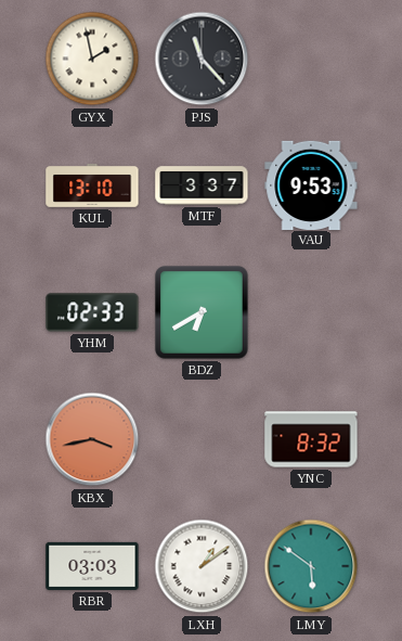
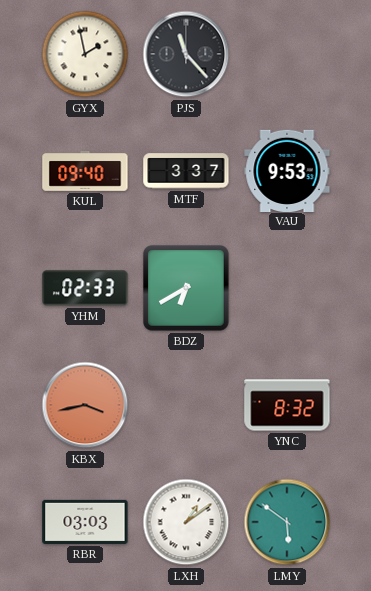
KUL: 13:10 -> 09:40
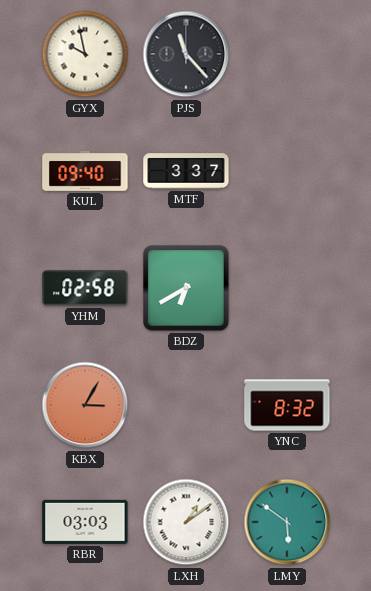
GYX: 1:58 -> 9:58
VAU: 9:53 -> none
YHM: 02:33 -> 02:58
KBX: 3:43 -> 3:05
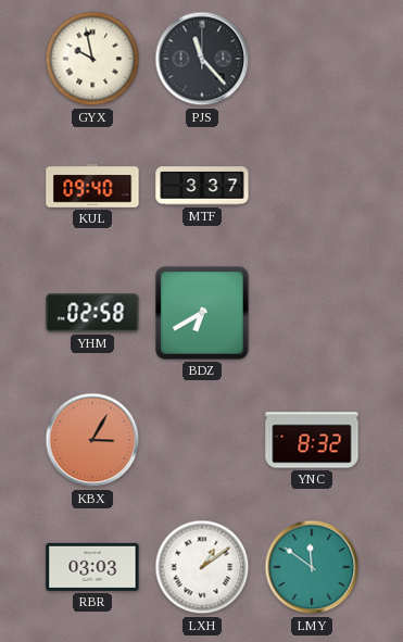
LMY: 5:51 -> 11:51
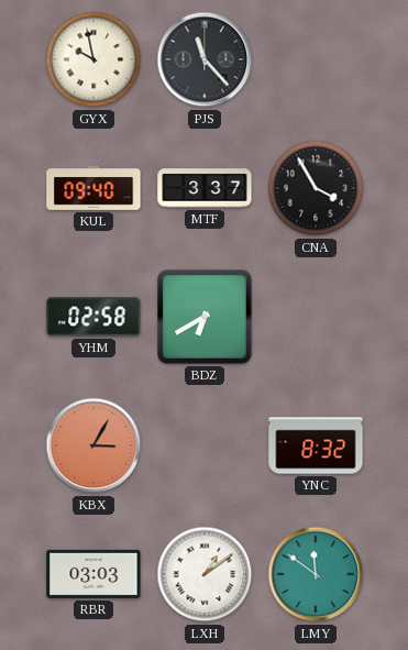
CNA: none -> 3:55
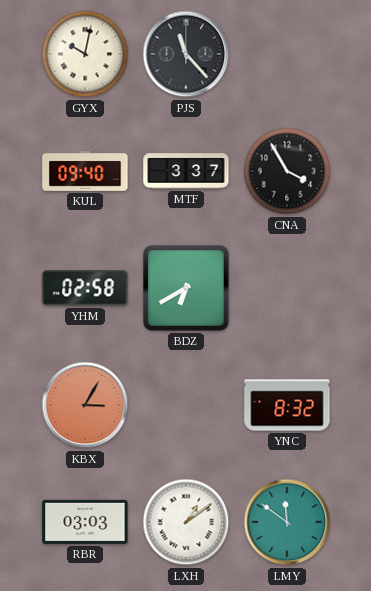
GYX: 9:58 -> 10:02
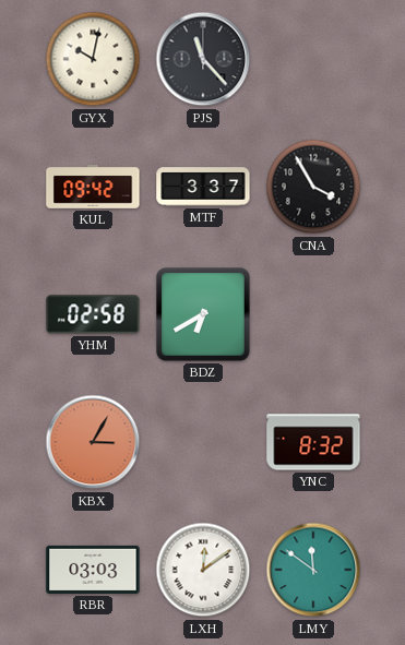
KUL: 09:40 -> 09:42
LXH: 1:09 -> 12:09
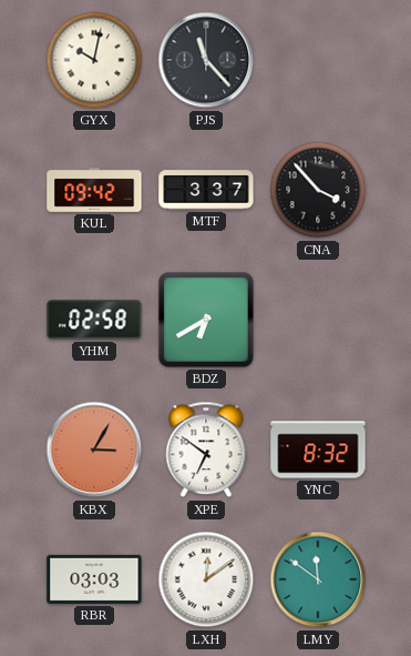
CNA: 3:55 -> 3:53
XPE: none -> 6:51
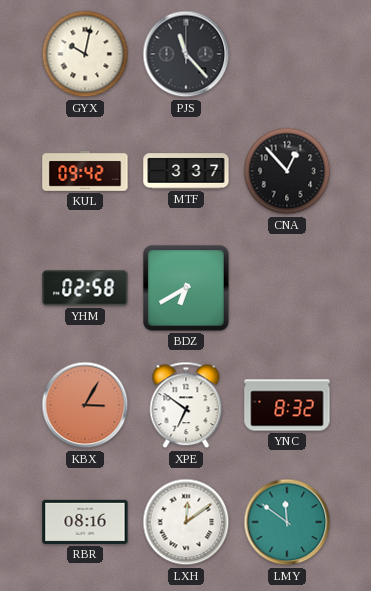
CNA: 3:53 -> 12:53
RBR: 03:03 -> 08:16
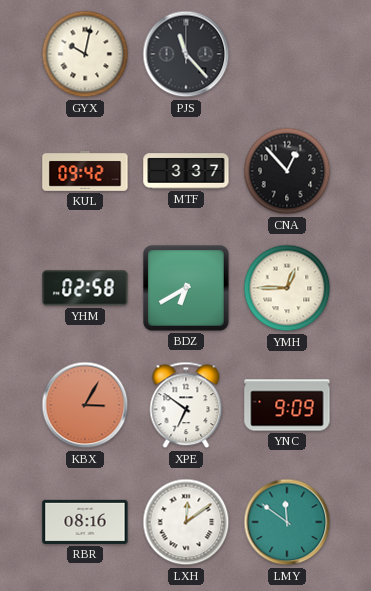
YMH: none -> 12:45
YNC: 8:32 -> 9:09
